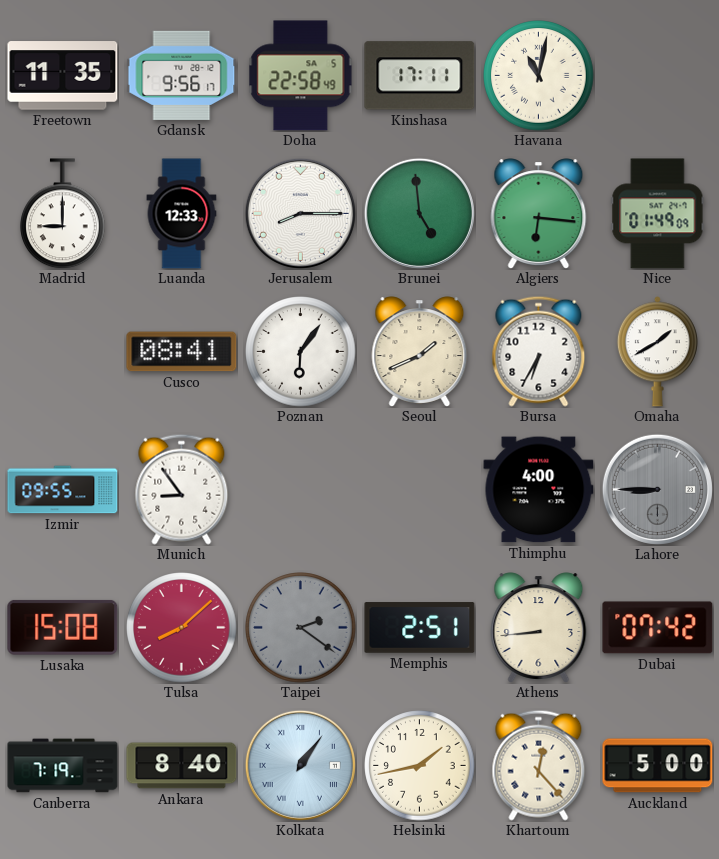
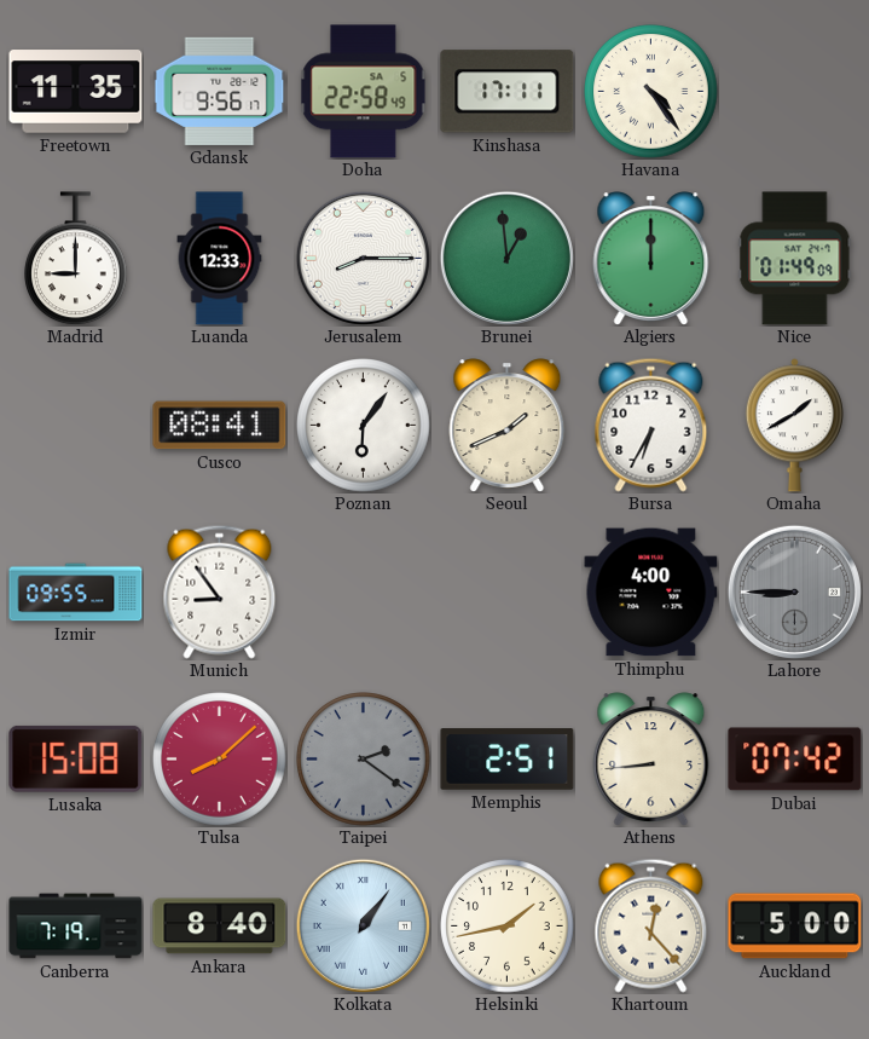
Havana: 11:02 -> 4:24
Brunei: 4:59 -> 12:59
Algiers: 6:16 -> 12:00
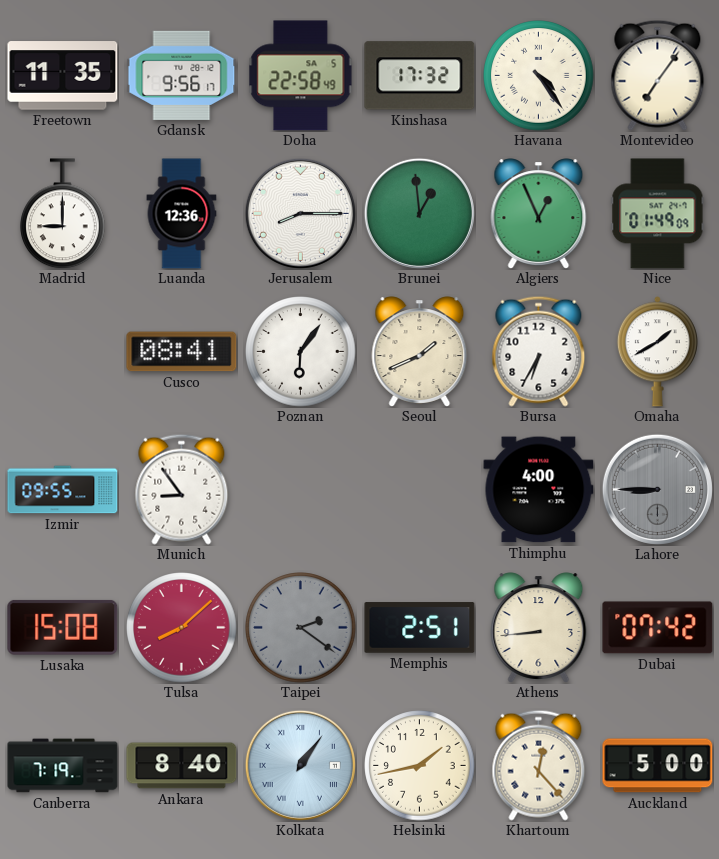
Kinshasa: 17:11 -> 17:32
Montevideo: none -> 7:06
Luanda: 12:33 -> 12:36
Algiers: 12:00 -> 12:56
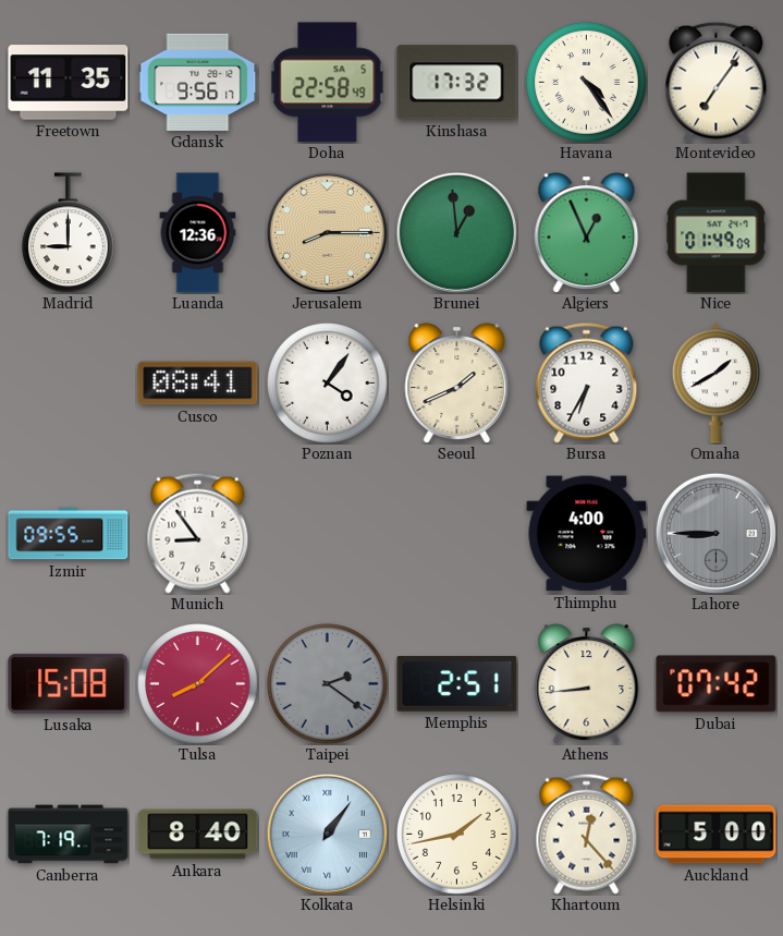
Jerusalem dial: white -> champagne
Poznan: 6:06 -> 4:06
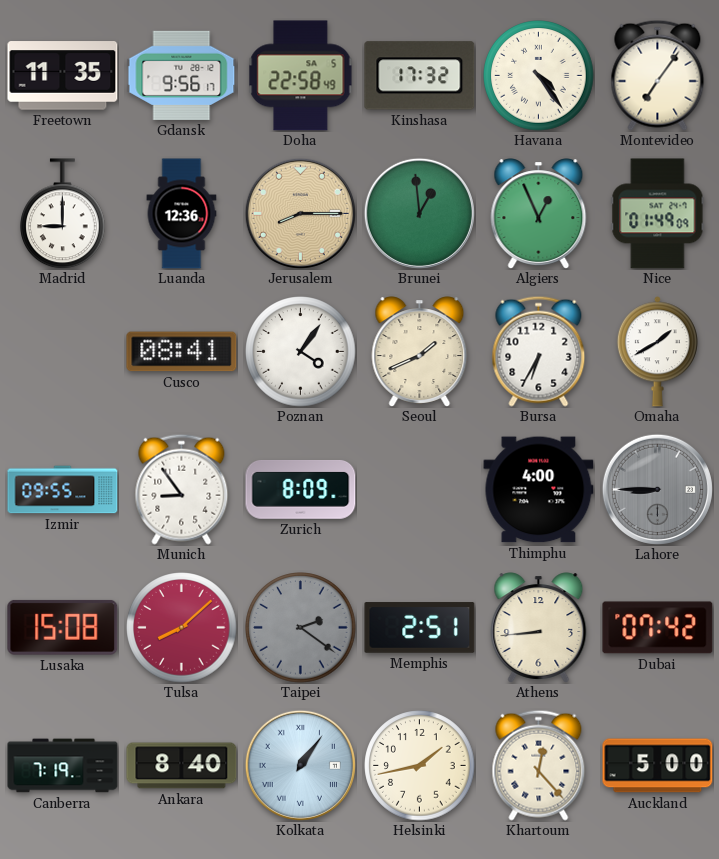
Zurich: none -> 8:09
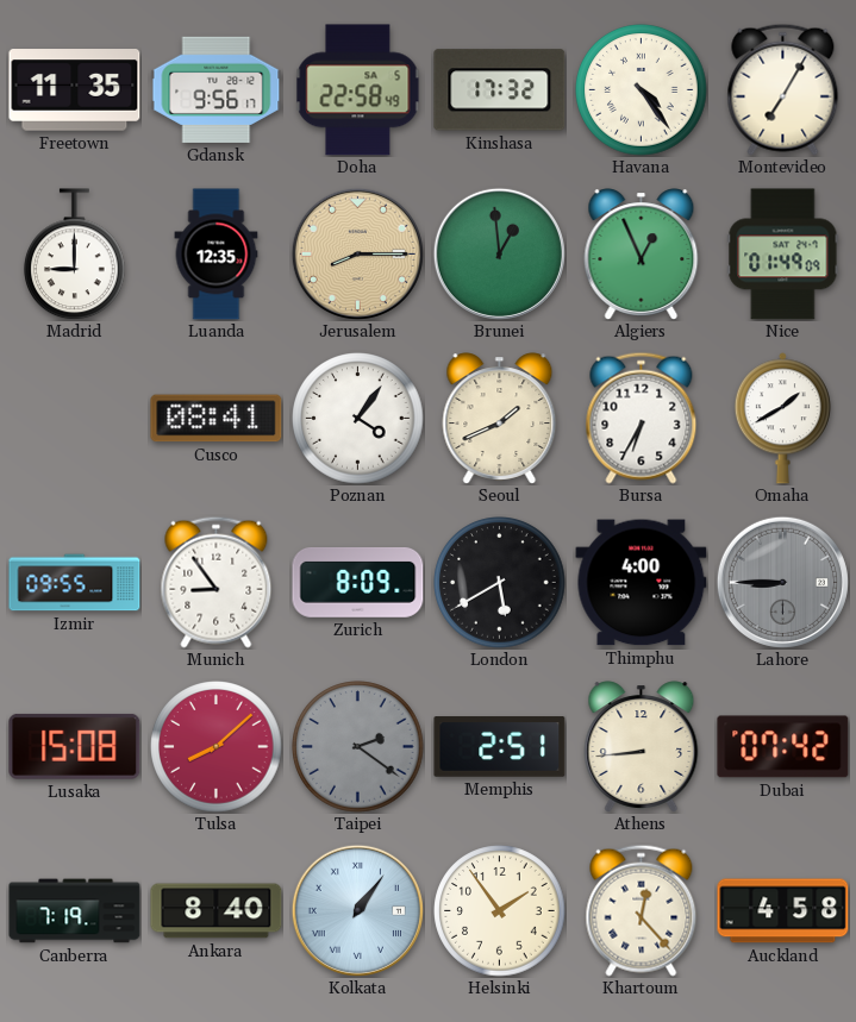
Montevideo: 7:06 -> 7:05
Luanda: 12:36 -> 12:35
London: none -> 5:40
Helsinki: 1:43 -> 1:54
Auckland: 5:00 -> 4:58
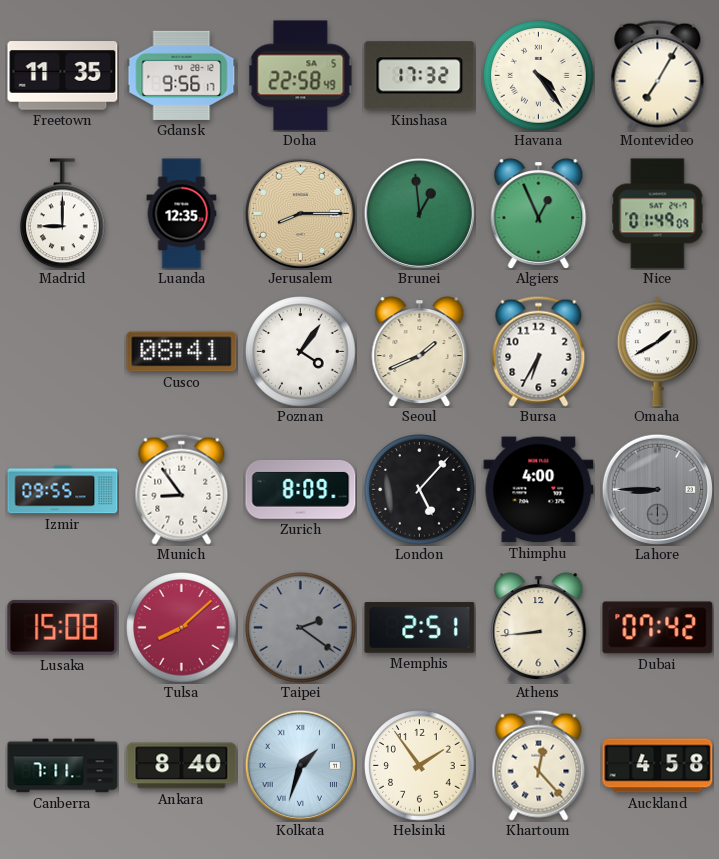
London: 5:40 -> 5:07
Canberra: 7:19 -> 7:11
Kolkata: 1:06 -> 1:33
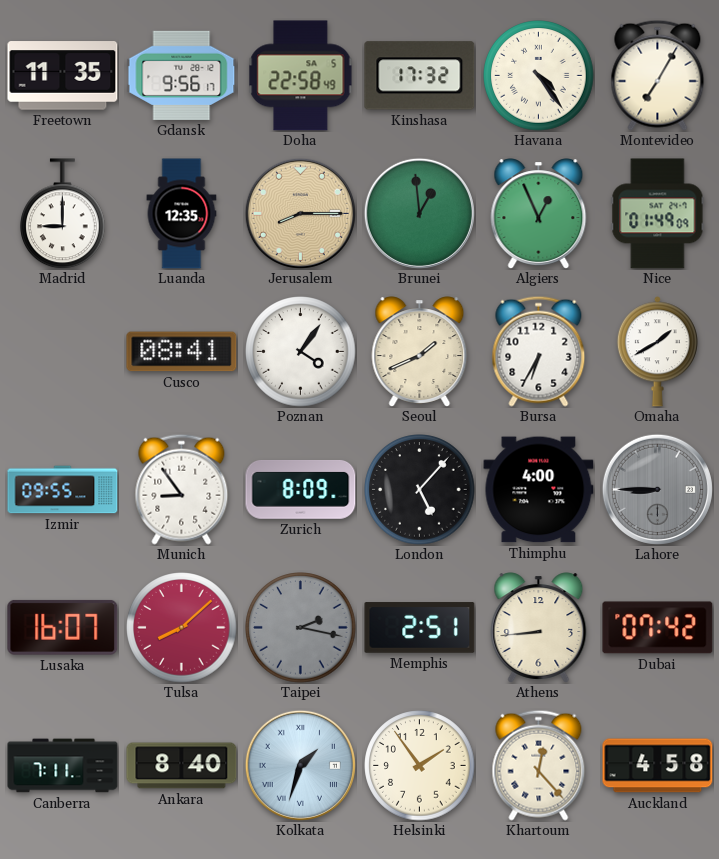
Lusaka: 15:08 -> 16:07
Taipei: 2:21 -> 2:17
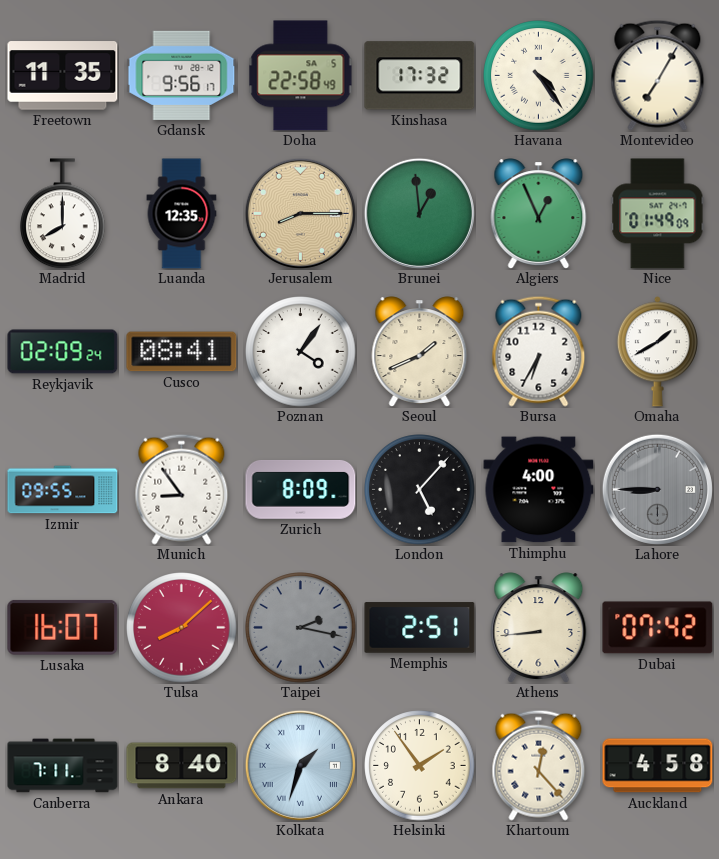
Madrid: 9:00 -> 8:00
Reykjavik: none -> 02:09
